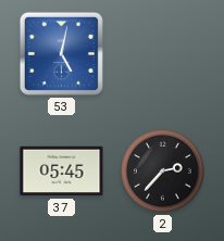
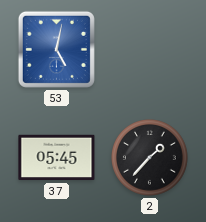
2: 2:37 -> 1:37
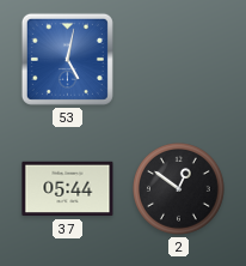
37: 05:45 -> 05:44
2: 1:37 -> 12:51
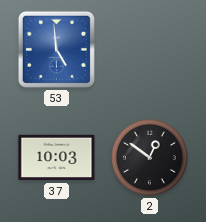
53: 5:02 -> 4:59
37: 05:44 -> 10:03
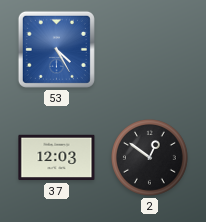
53: 4:59 -> 4:25
37: 10:03 -> 12:03
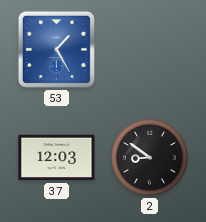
53: 4:25 -> 1:25
2: 12:51 -> 8:51
